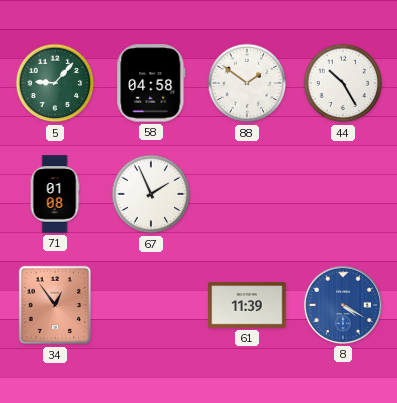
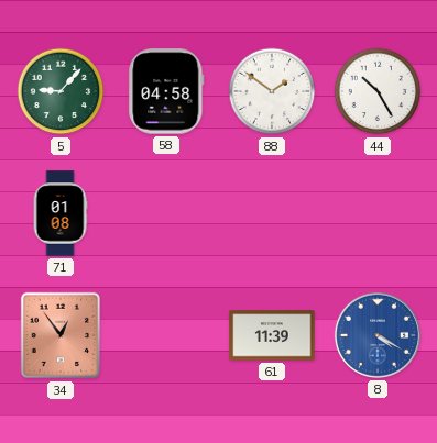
67: 1:56 -> none
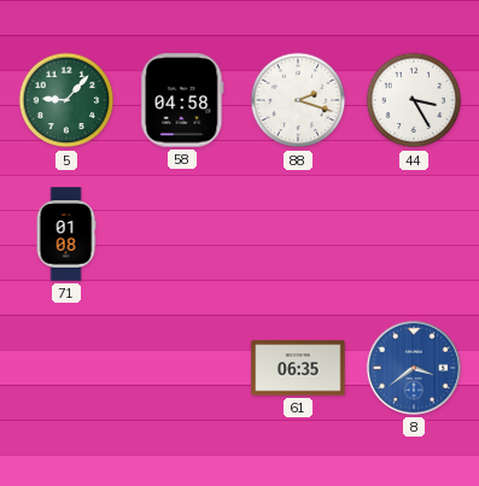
88: 1:51 -> 2:18
44: 10:25 -> 3:25
34: 12:54 -> none
61: 11:39 -> 06:35
8: 4:20 -> 3:39
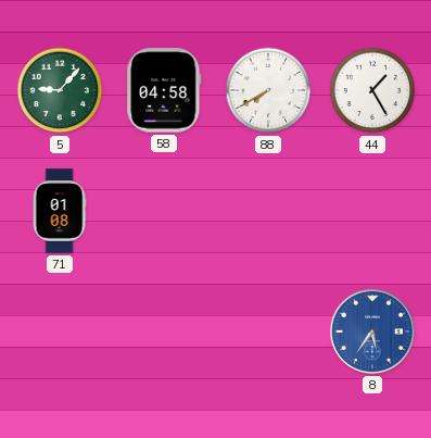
88: 2:18 -> 7:40
44: 3:25 -> 1:25
61: 06:35 -> none
8: 3:39 -> 5:36
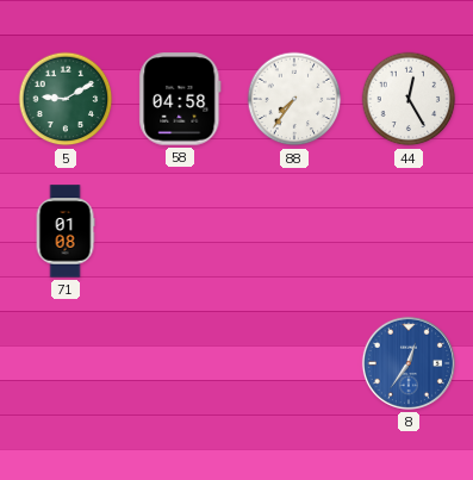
5: 9:07 -> 9:10
88: 7:40 -> 7:36
44: 1:25 -> 12:25
8: 5:36 -> 12:36
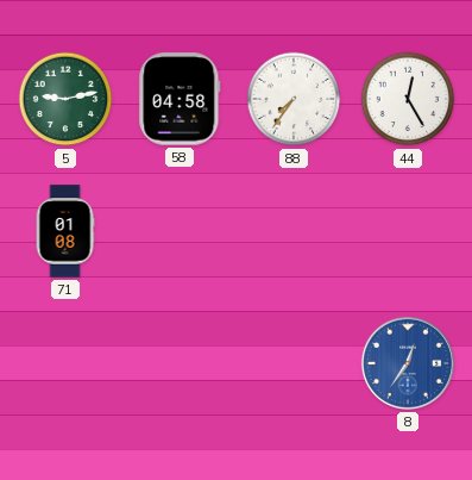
5: 9:10 -> 9:13
